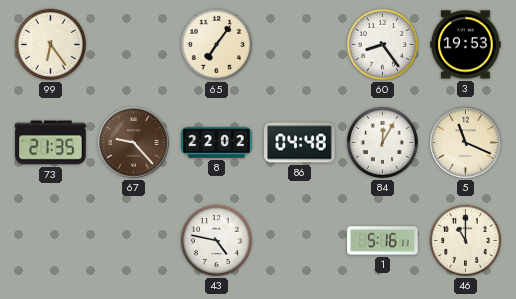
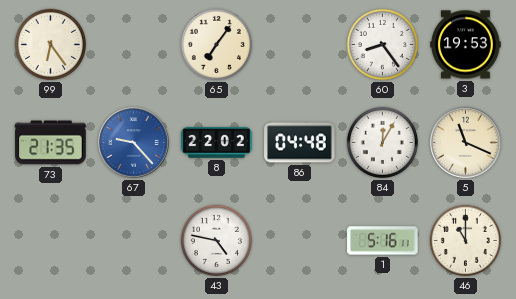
67 dial: brown -> blue
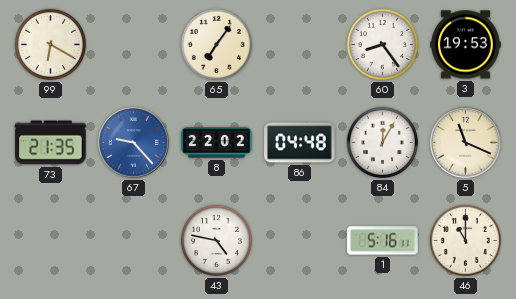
99: 6:24 -> 6:20
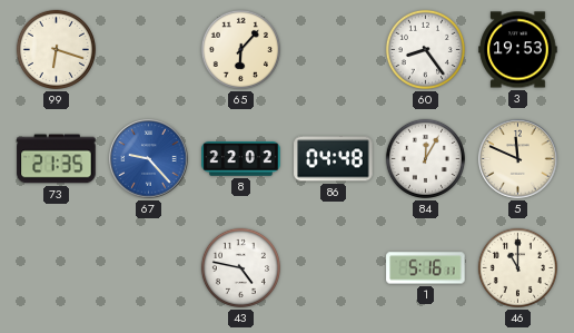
99: 6:20 -> 6:18
65: 7:06 -> 6:07
5: 11:19 -> 11:49
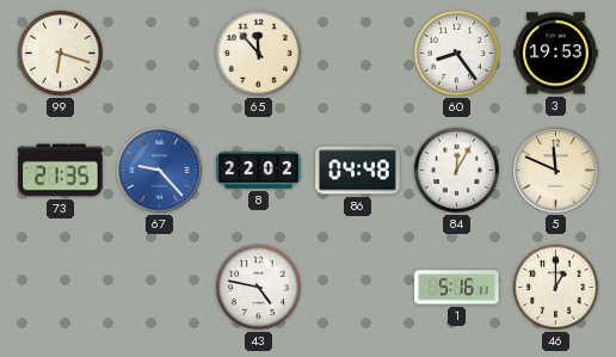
65: 6:07 -> 11:53
46: 11:00 -> 1:00
